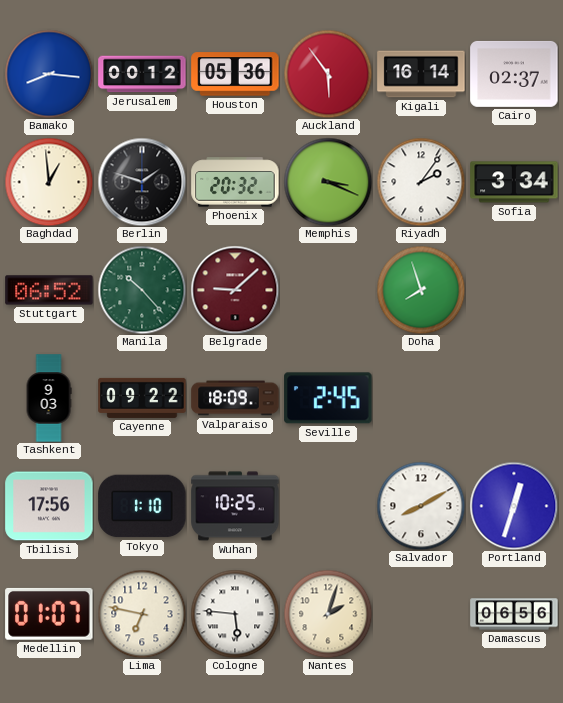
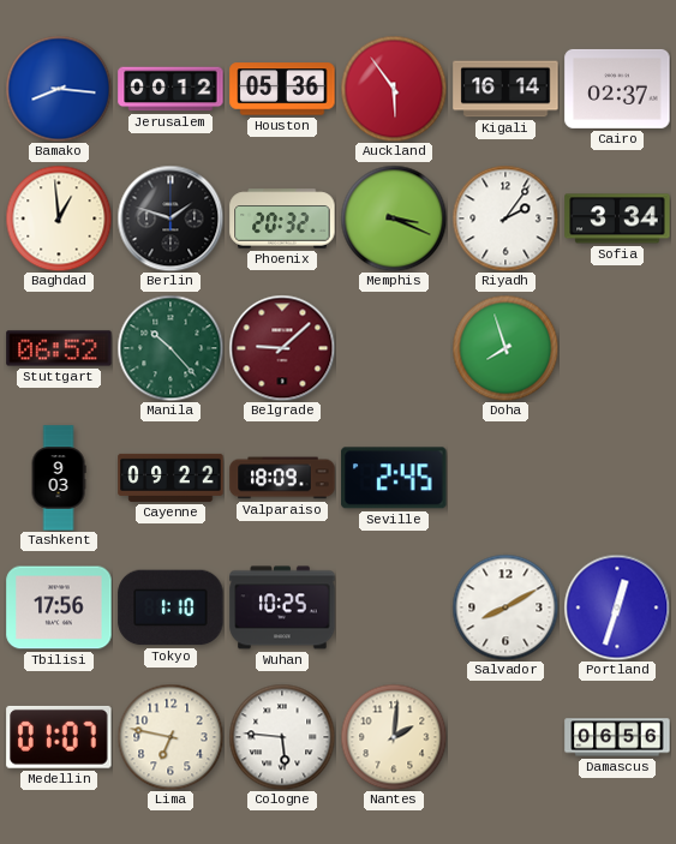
Nantes: 2:03 -> 2:01
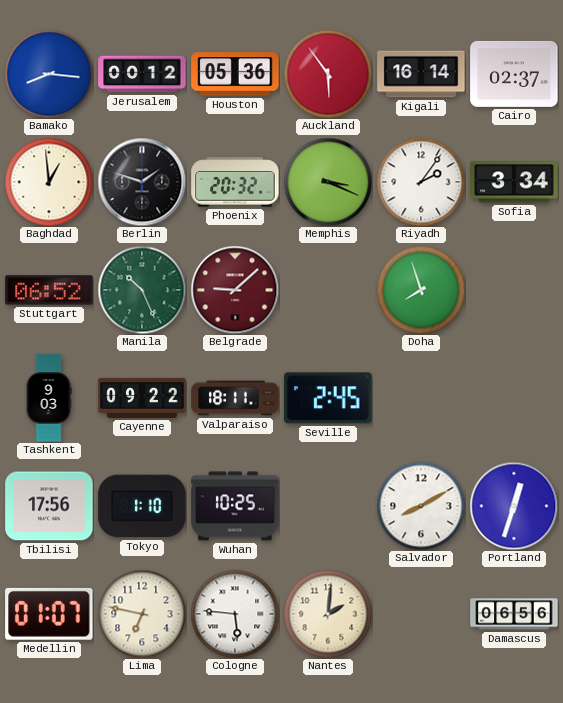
Manila: 10:23 -> 10:26
Valparaiso: 18:09 -> 18:11
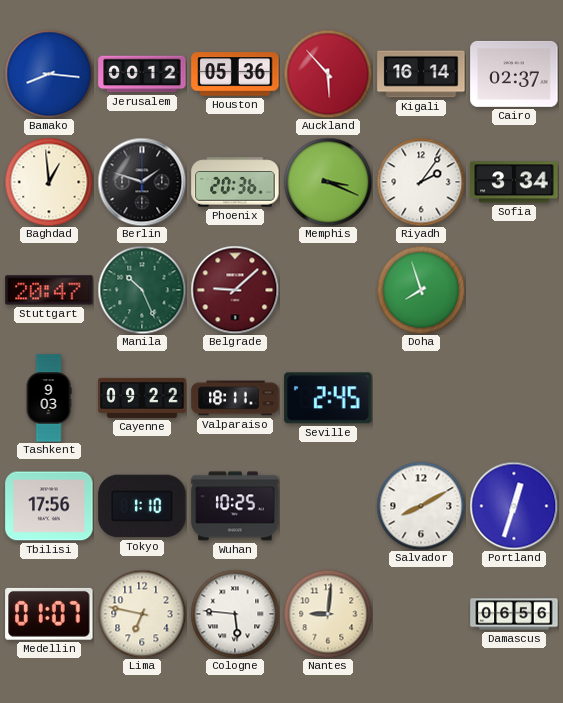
Auckland: 5:54 -> 5:53
Phoenix: 20:32 -> 20:36
Stuttgart: 06:52 -> 20:47
Nantes: 2:01 -> 9:01
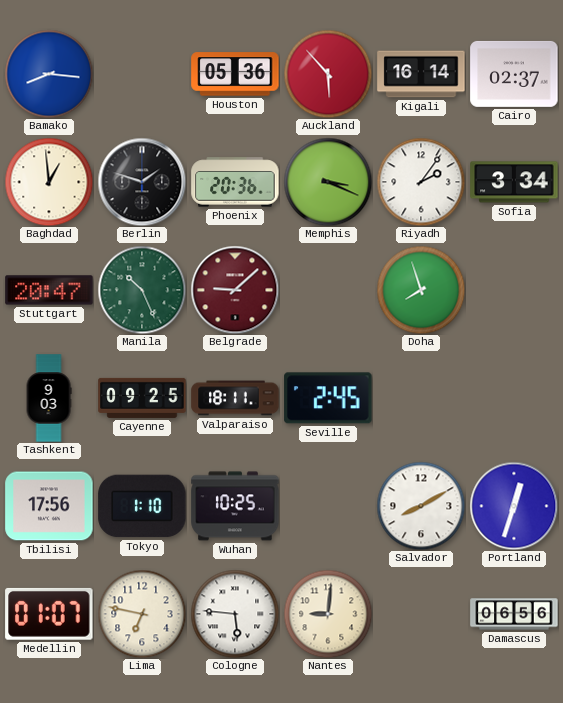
Jerusalem: 00:12 -> none
Cayenne: 09:22 -> 09:25
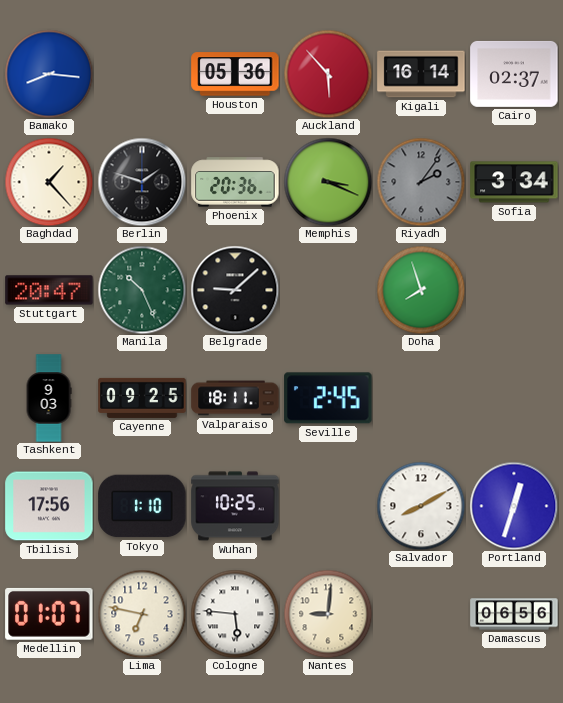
Baghdad: 12:59 -> 1:23
Riyadh dial: white -> grey
Belgrade dial: burgundy -> black
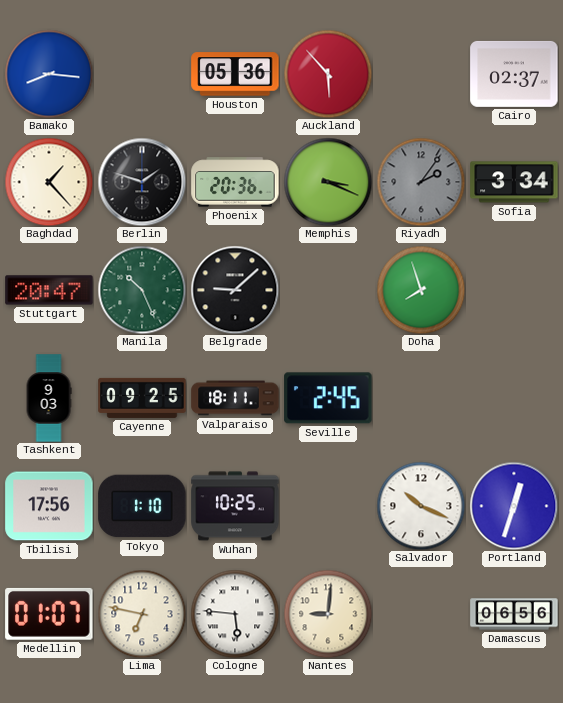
Kigali: 16:14 -> none
Salvador: 8:10 -> 10:19
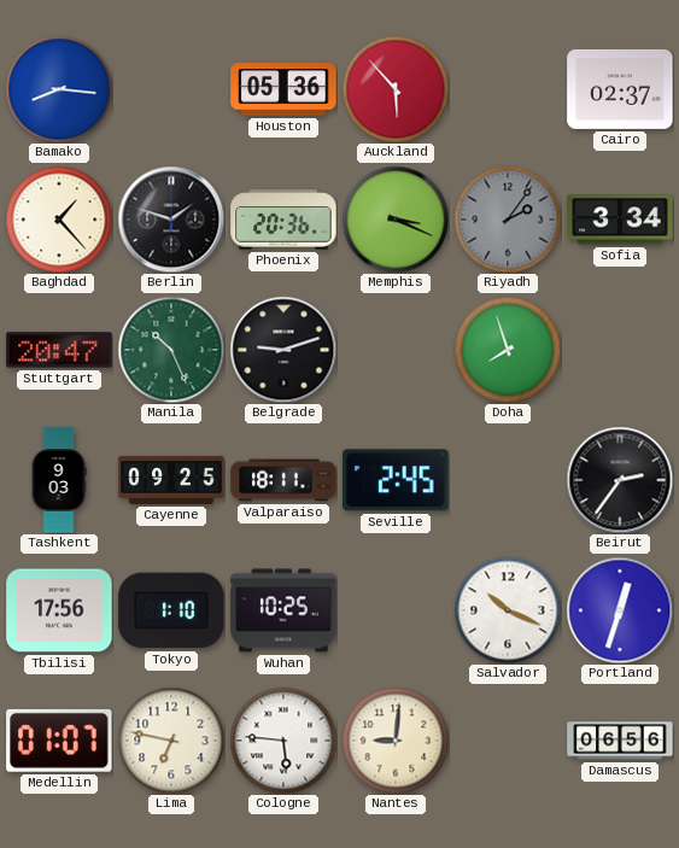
Belgrade: 9:08 -> 9:12
Beirut: none -> 2:36
